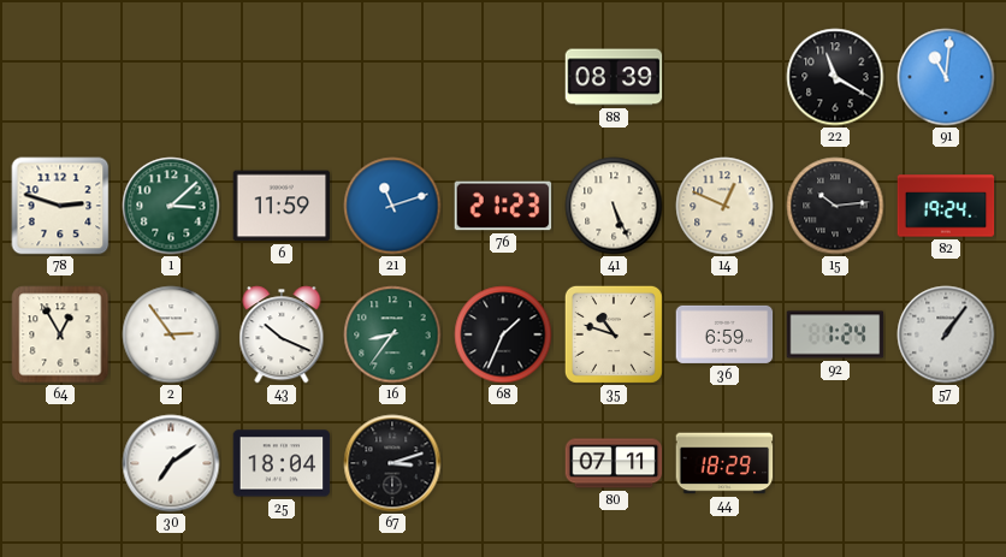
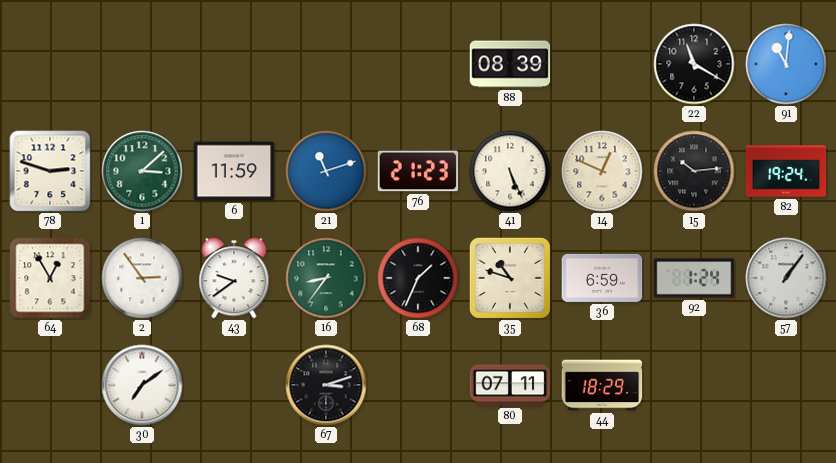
43: 10:19 -> 9:39
25: 18:04 -> none
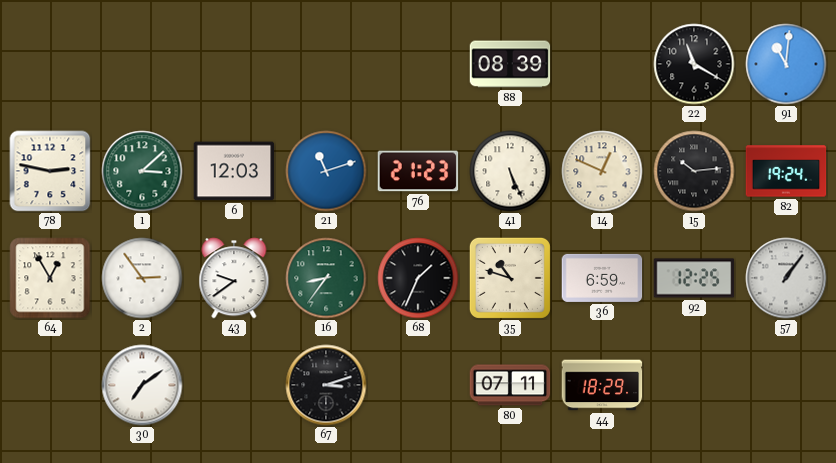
78: 2:48 -> 2:47
6: 11:59 -> 12:03
92: 1:24 -> 12:25
